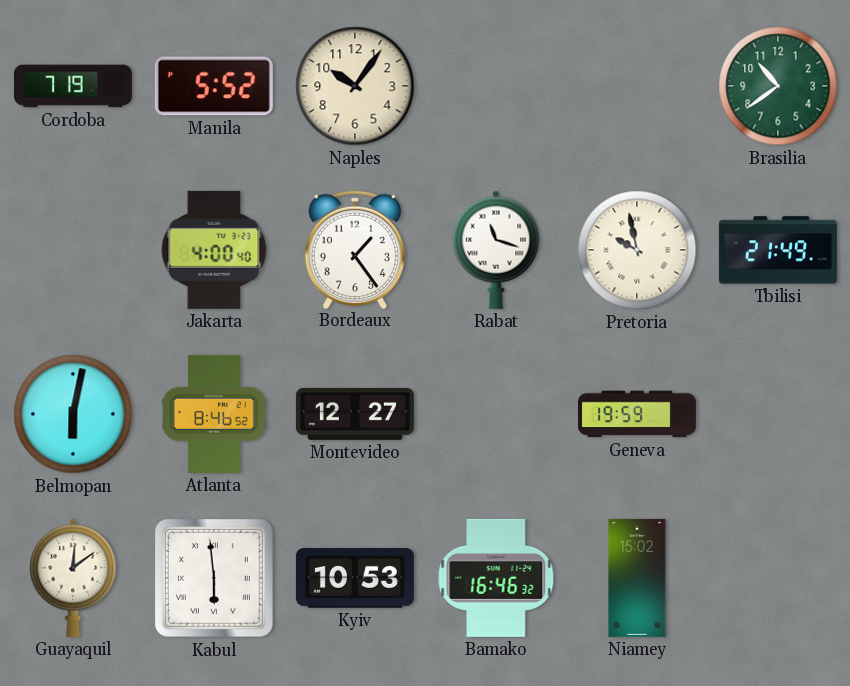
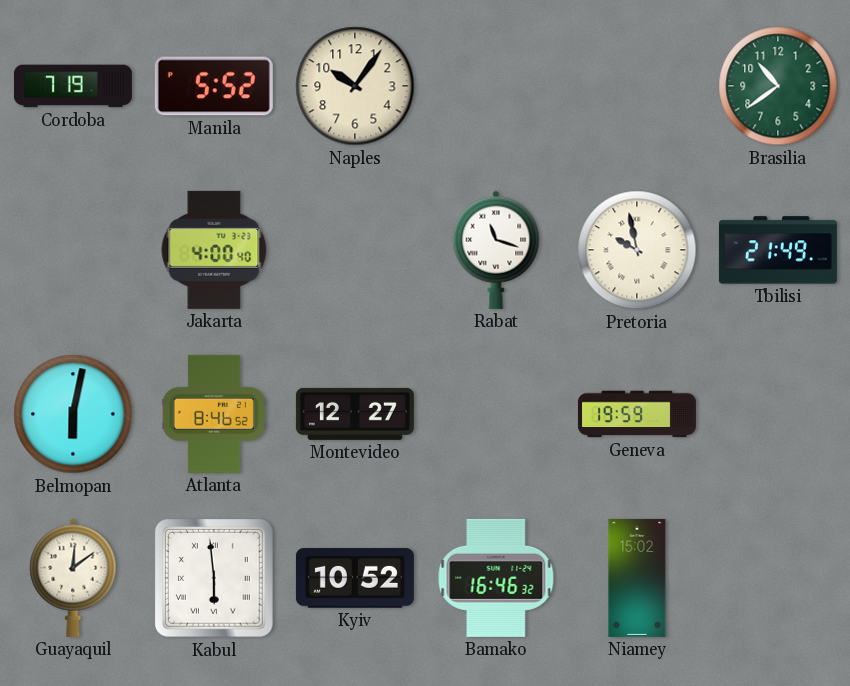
Bordeaux: 1:24 -> none
Kyiv: 10:53 -> 10:52
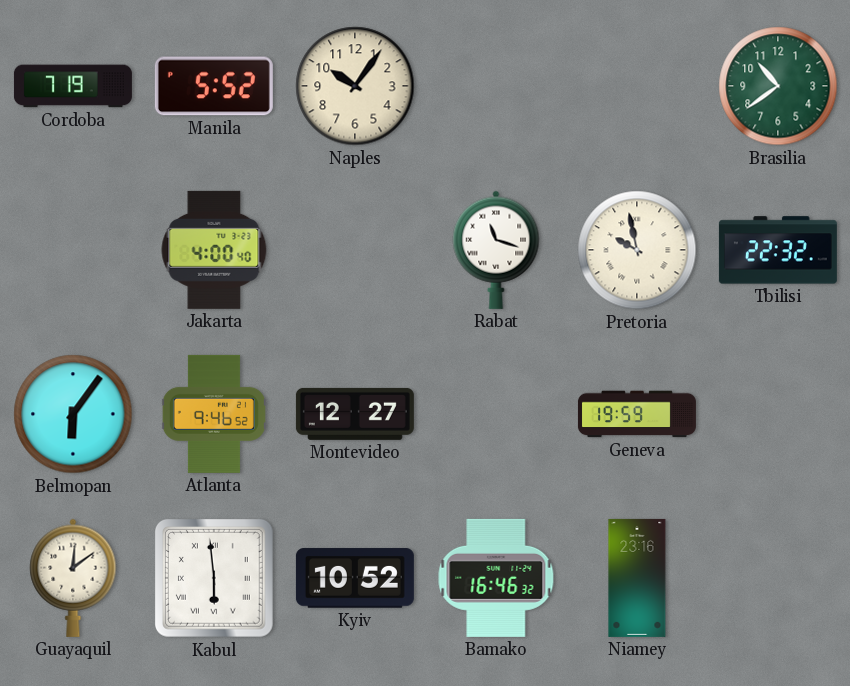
Tbilisi: 21:49 -> 22:32
Belmopan: 6:02 -> 6:06
Atlanta: 8:46 -> 9:46
Niamey: 15:02 -> 23:16
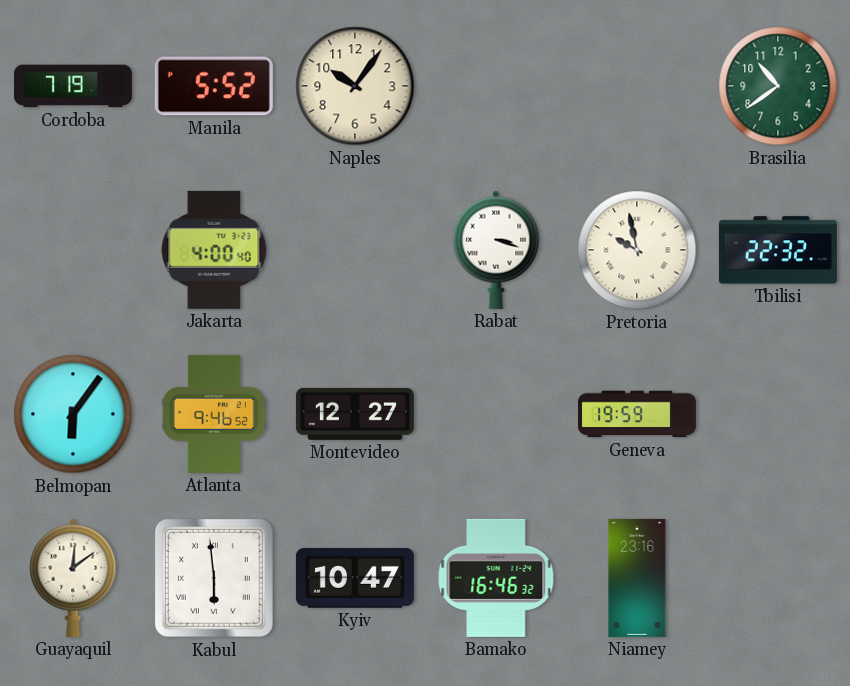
Rabat: 11:18 -> 3:18
Kyiv: 10:52 -> 10:47
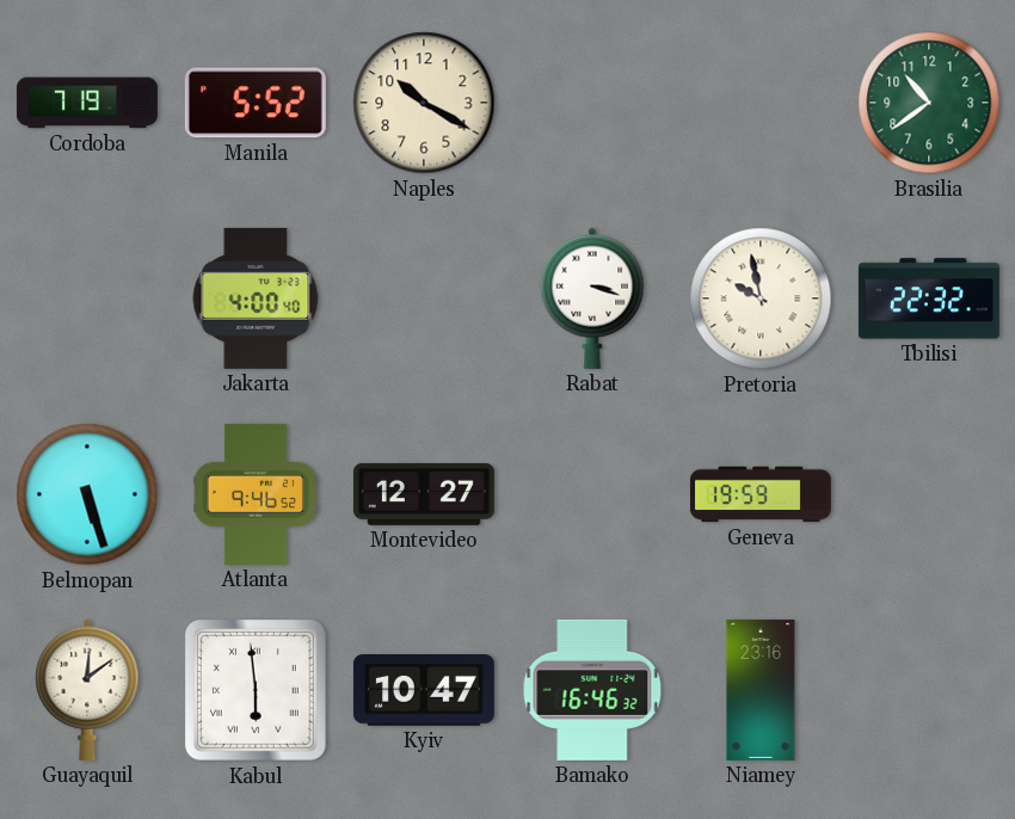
Naples: 10:06 -> 10:20
Belmopan: 6:06 -> 5:27
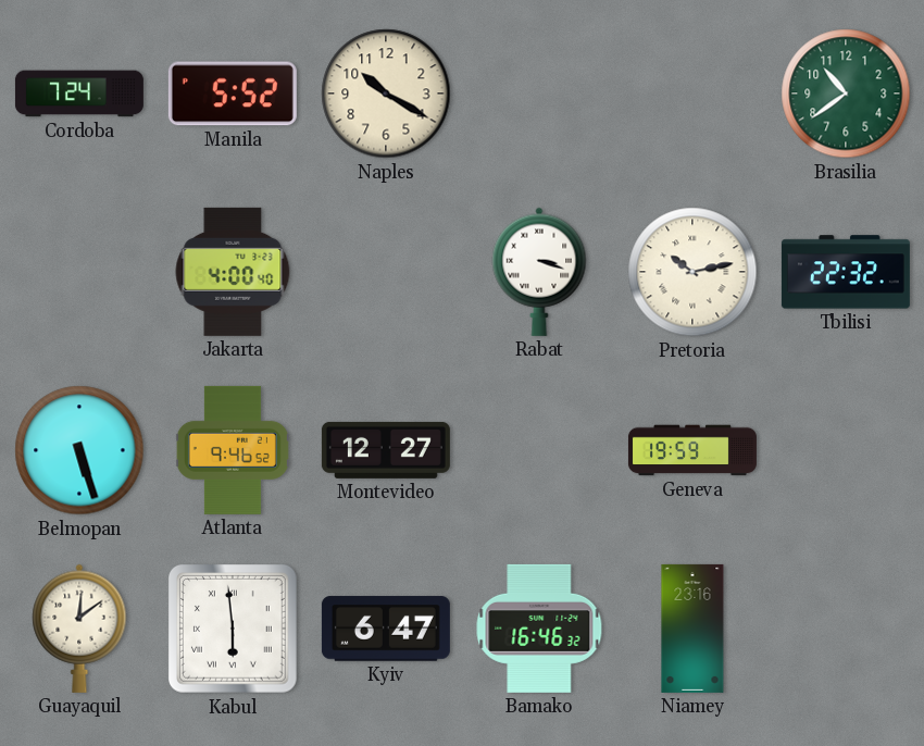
Cordoba: 7:19 -> 7:24
Pretoria: 9:58 -> 10:13
Kyiv: 10:47 -> 6:47
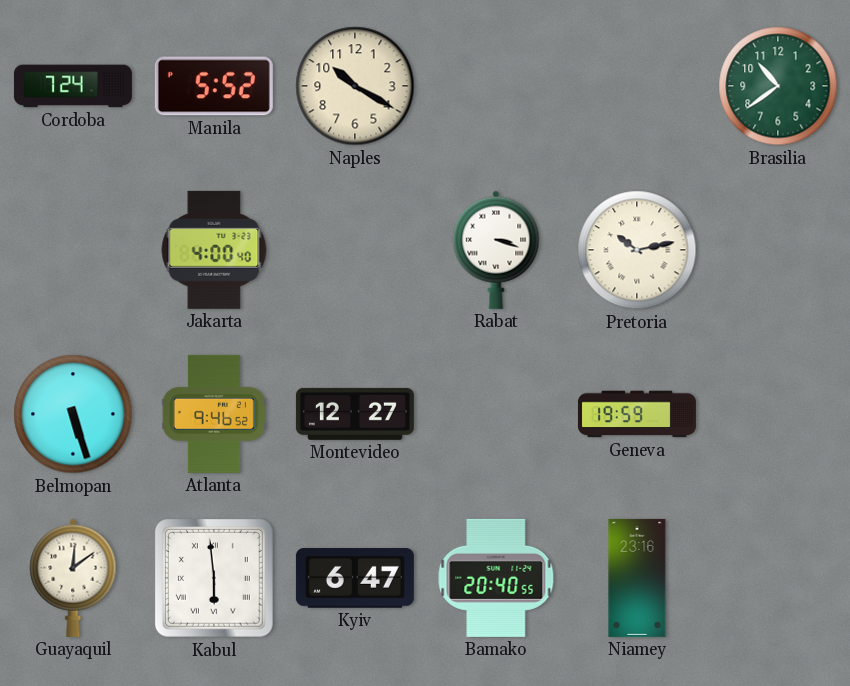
Tbilisi: 22:32 -> none
Bamako: 16:46 -> 20:40
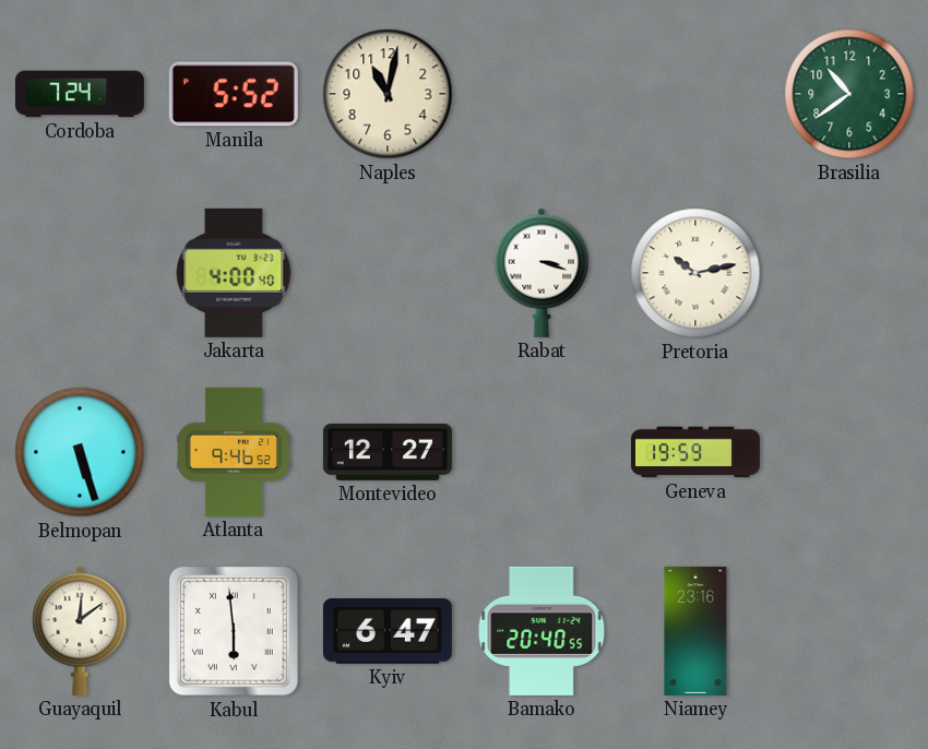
Naples: 10:20 -> 11:02
